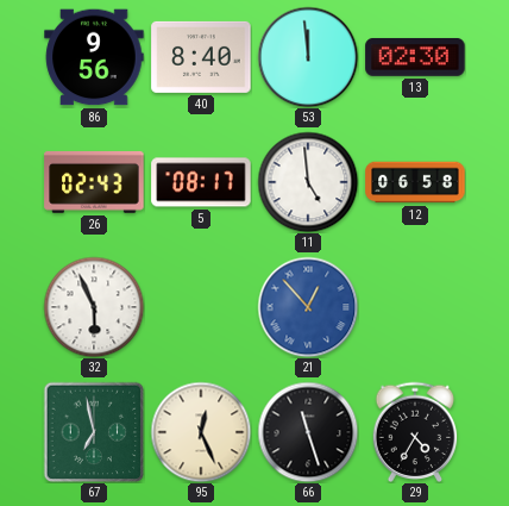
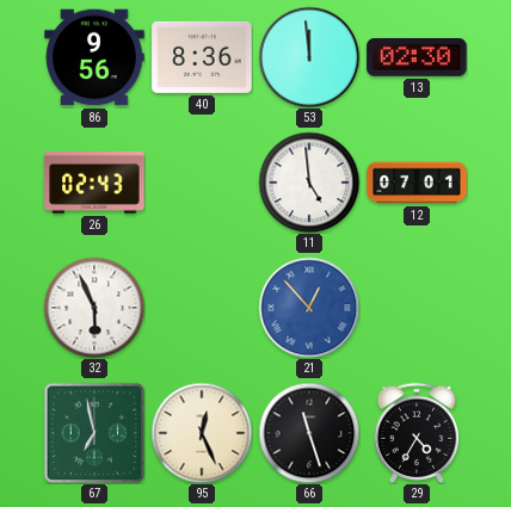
40: 8:40 -> 8:36
5: 08:17 -> none
12: 06:58 -> 07:01
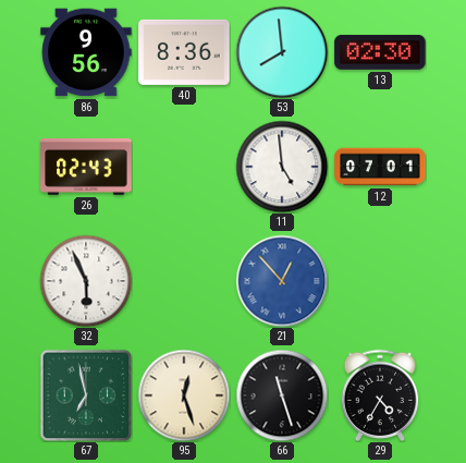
53: 11:59 -> 7:59
95: 12:26 -> 12:27
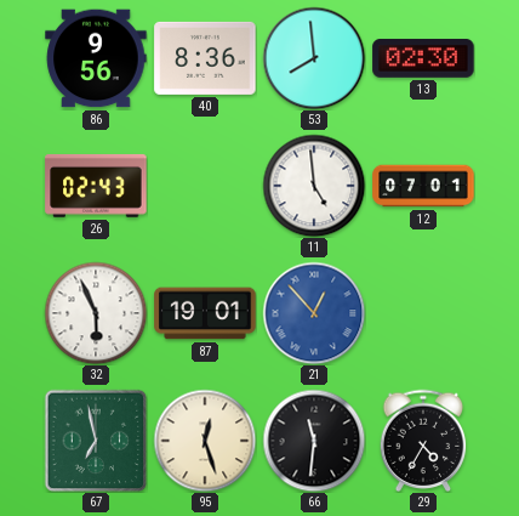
87: none -> 19:01
66: 11:27 -> 11:31
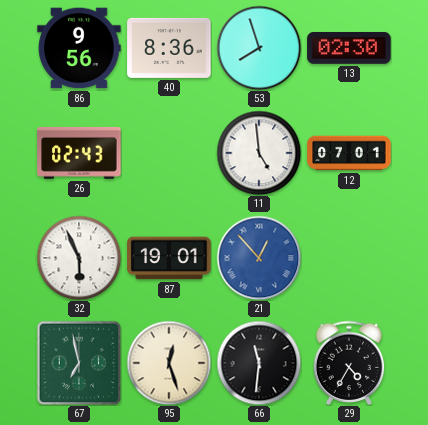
53: 7:59 -> 7:57
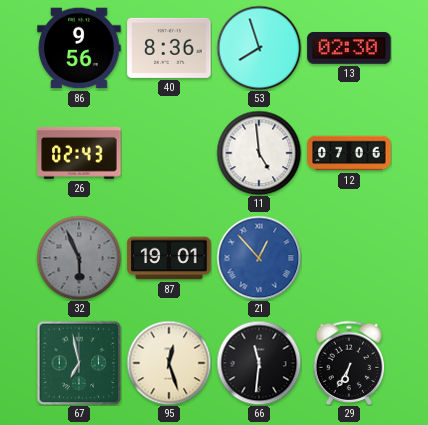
12: 07:01 -> 07:06
32 dial: white -> grey
29: 4:35 -> 6:35
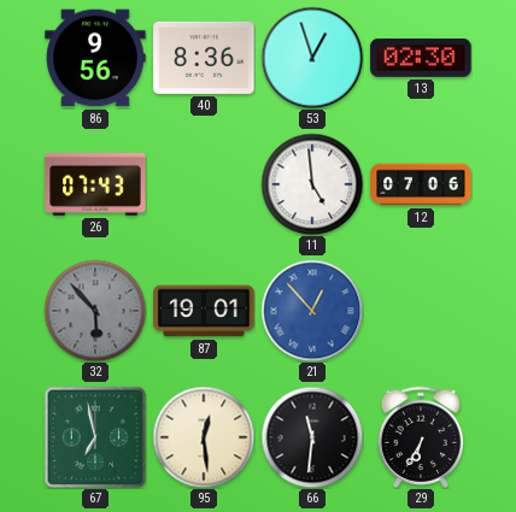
53: 7:57 -> 12:57
26: 02:43 -> 07:43
32: 5:56 -> 5:53
95: 12:27 -> 12:29
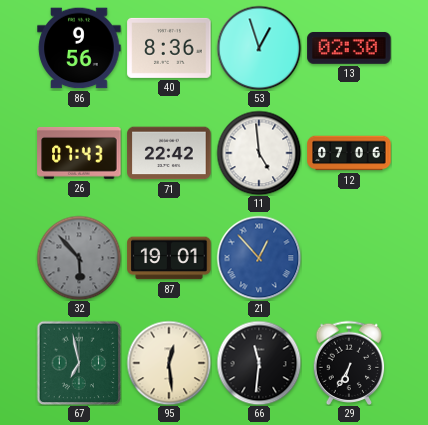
71: none -> 22:42
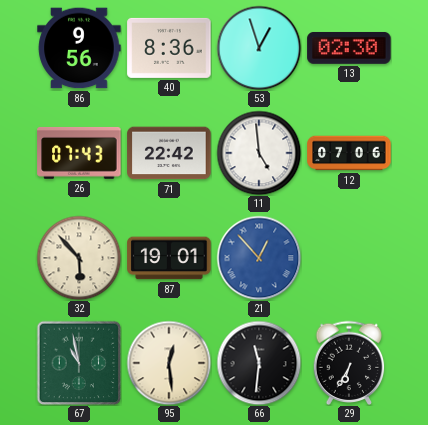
32 dial: grey -> cream
67: 6:58 -> 10:58
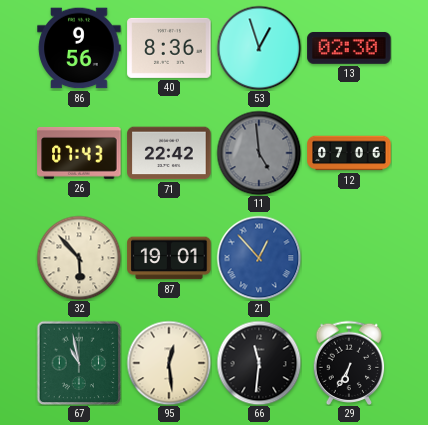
11 dial: white -> grey
